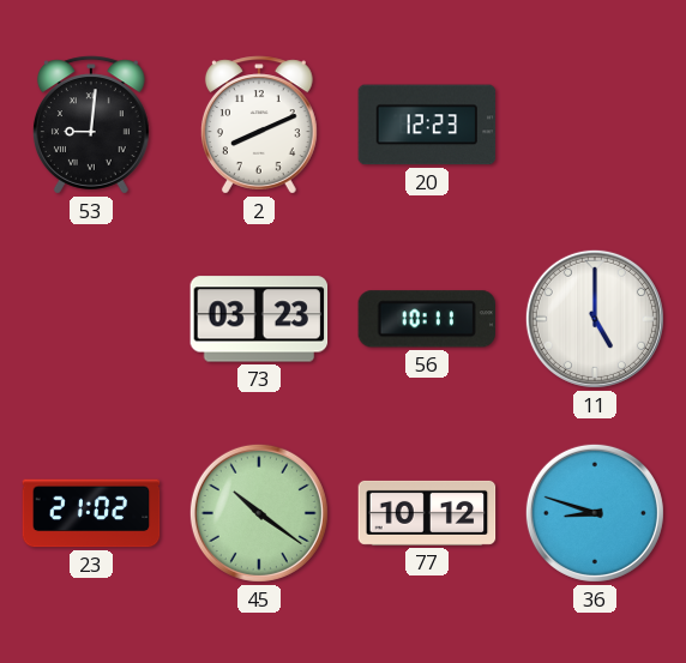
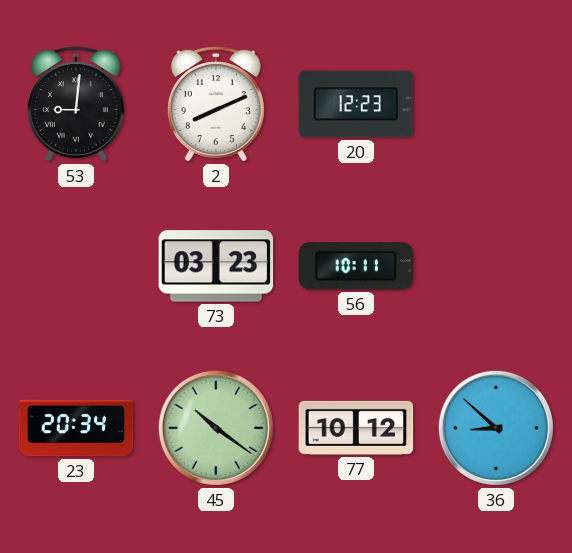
11: 5:00 -> none
23: 21:02 -> 20:34
36: 8:48 -> 8:52
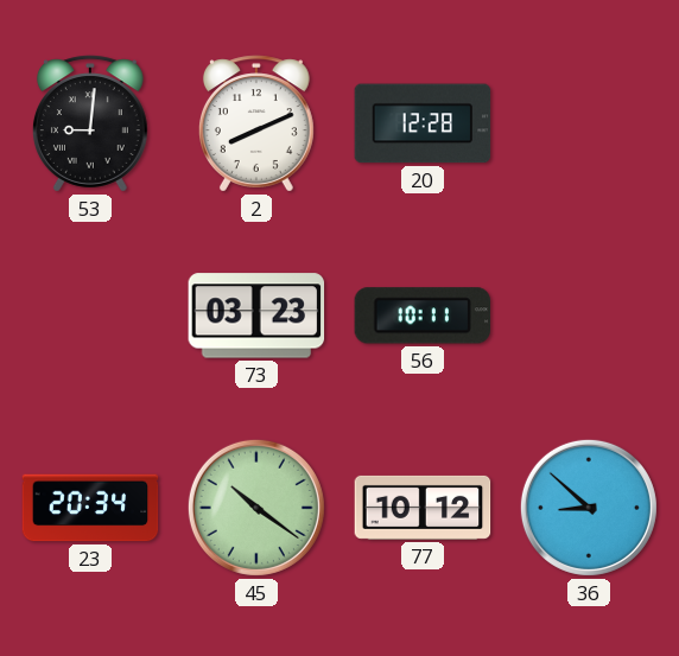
20: 12:23 -> 12:28
